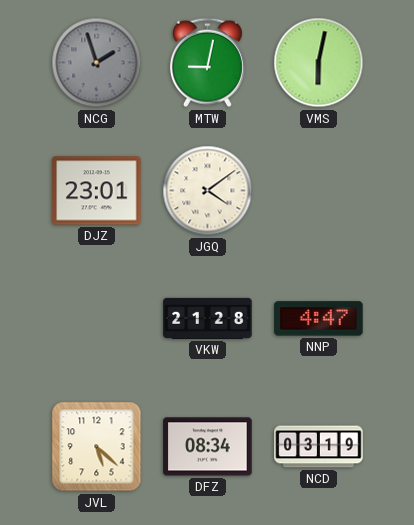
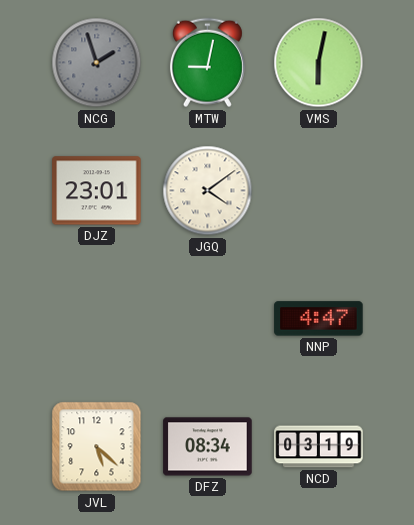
VKW: 21:28 -> none
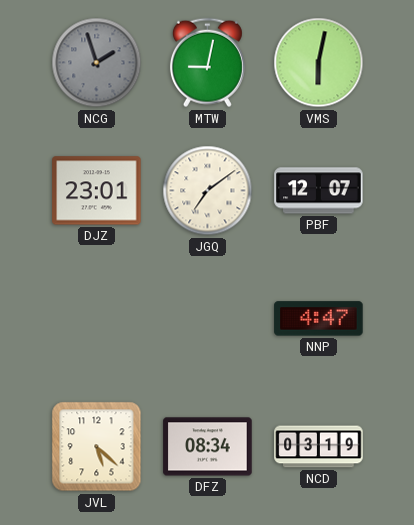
JGQ: 4:09 -> 7:09
PBF: none -> 12:07
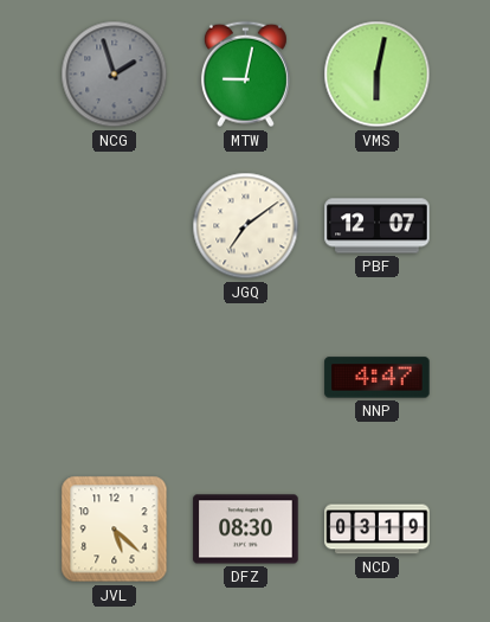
DJZ: 23:01 -> none
DFZ: 08:34 -> 08:30
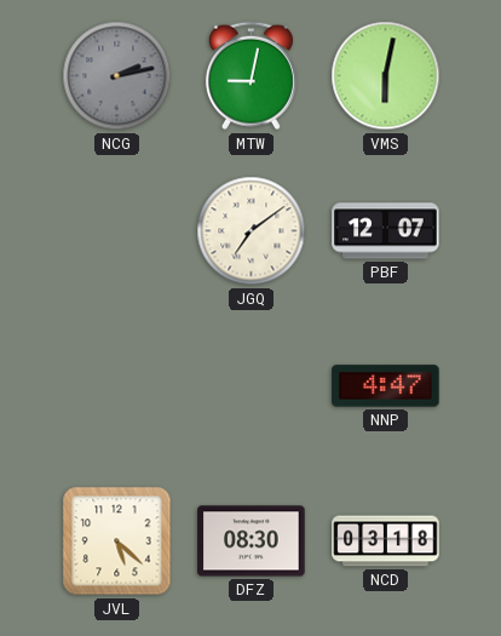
NCG: 1:57 -> 2:13
NCD: 03:19 -> 03:18
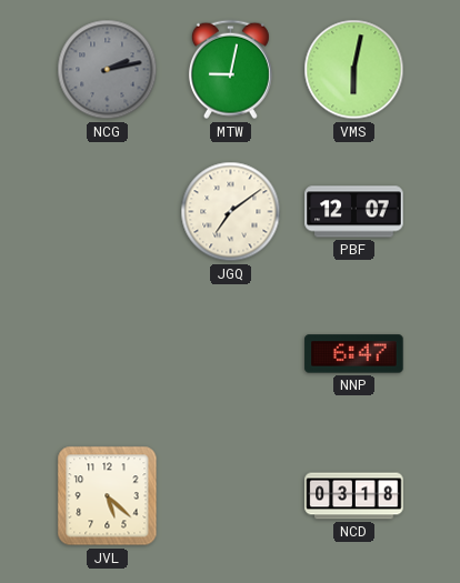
NNP: 4:47 -> 6:47
DFZ: 08:30 -> none
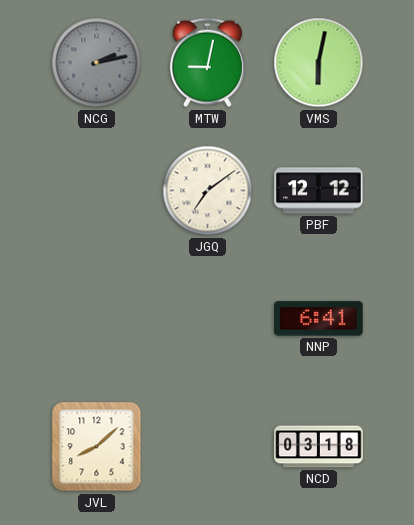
PBF: 12:07 -> 12:12
NNP: 6:47 -> 6:41
JVL: 5:22 -> 8:08
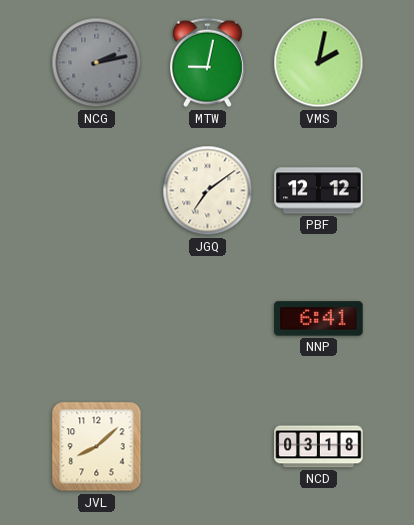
VMS: 6:02 -> 2:02
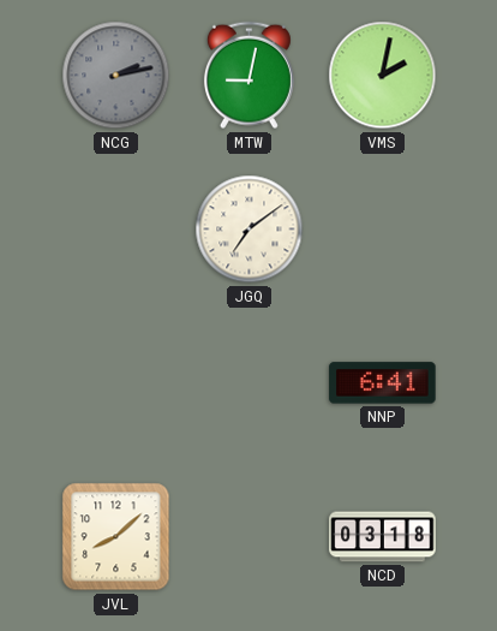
PBF: 12:12 -> none
